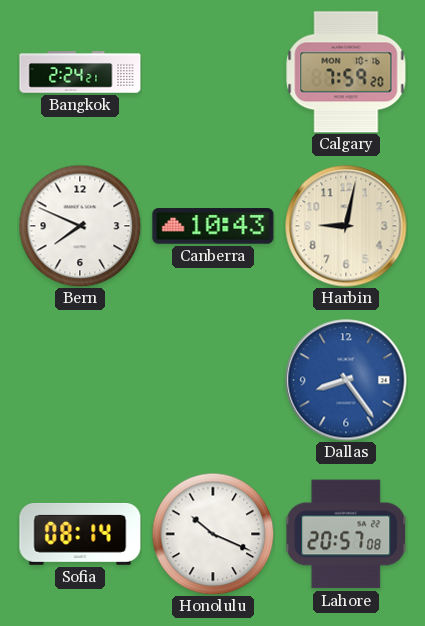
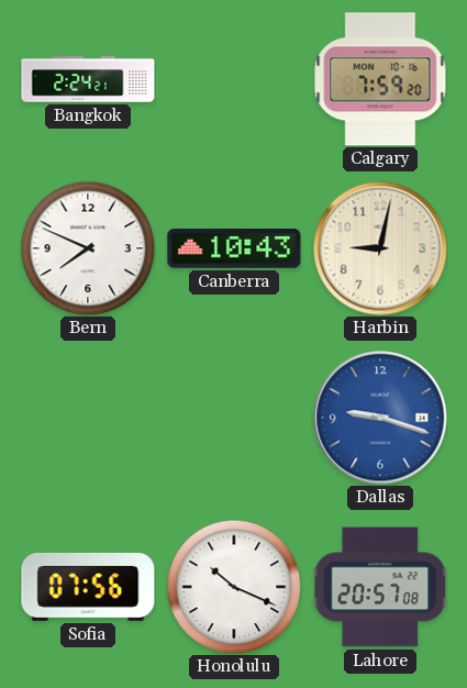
Dallas: 8:24 -> 9:18
Sofia: 08:14 -> 07:56
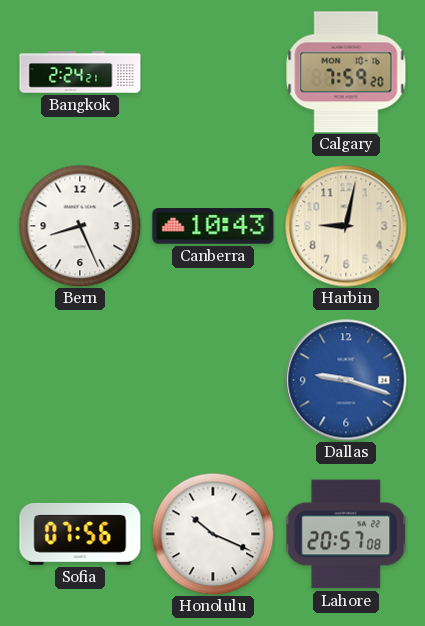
Bern: 7:49 -> 8:26
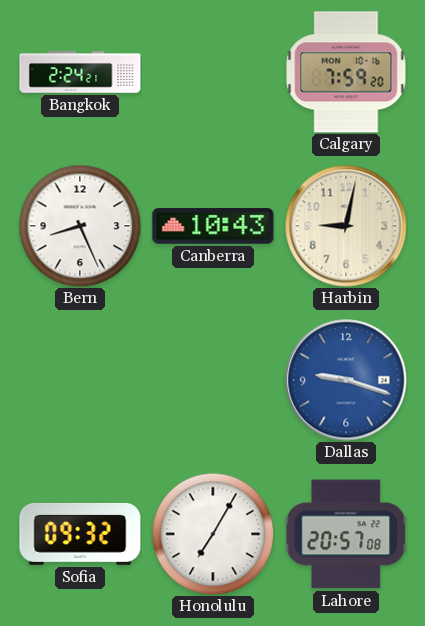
Sofia: 07:56 -> 09:32
Honolulu: 10:19 -> 7:05
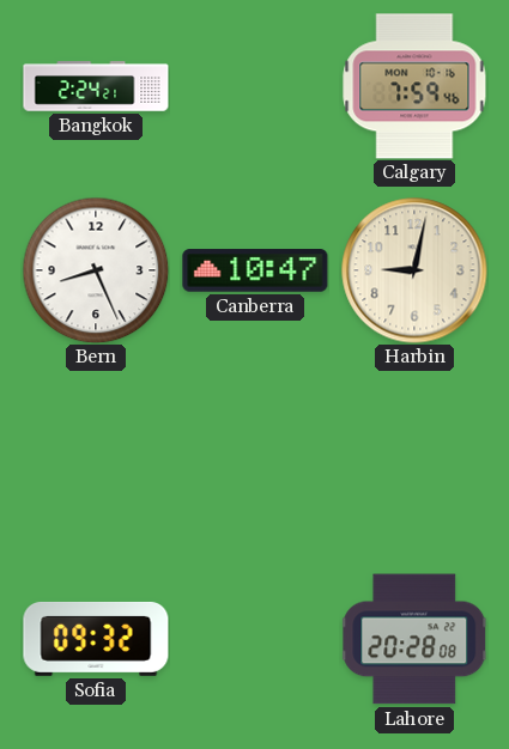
Calgary: 7:59:20 -> 7:59:46
Canberra: 10:43 -> 10:47
Dallas: 9:18 -> none
Honolulu: 7:05 -> none
Lahore: 20:57 -> 20:28
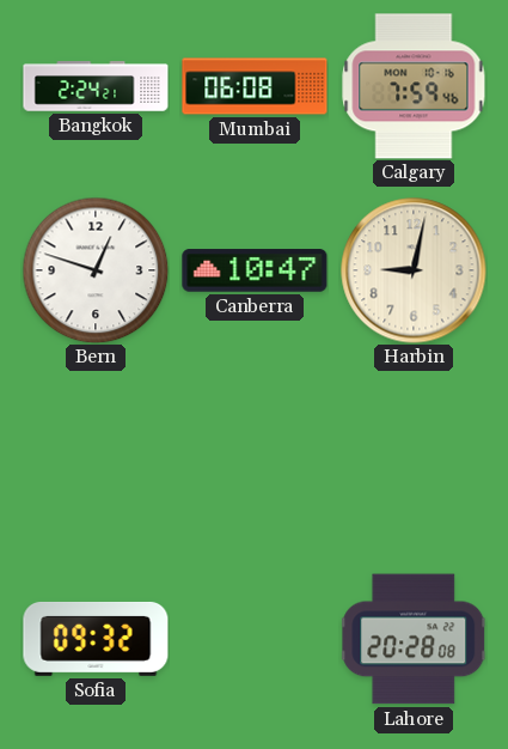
Mumbai: none -> 06:08
Bern: 8:26 -> 12:48
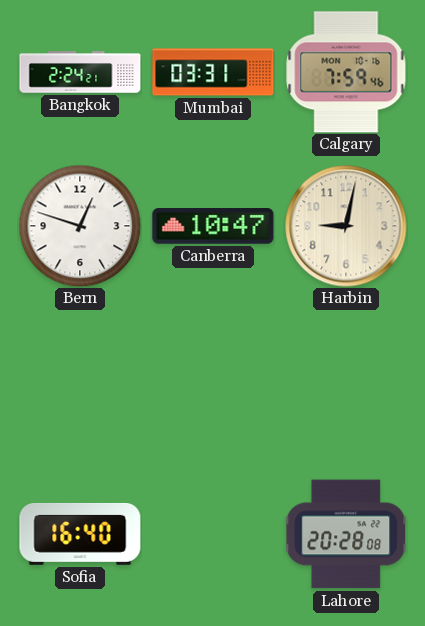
Mumbai: 06:08 -> 03:31
Sofia: 09:32 -> 16:40
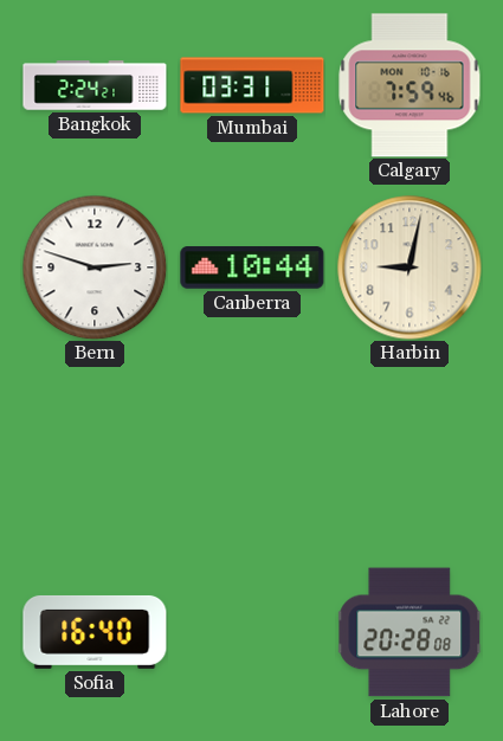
Bern: 12:48 -> 2:48
Canberra: 10:47 -> 10:44
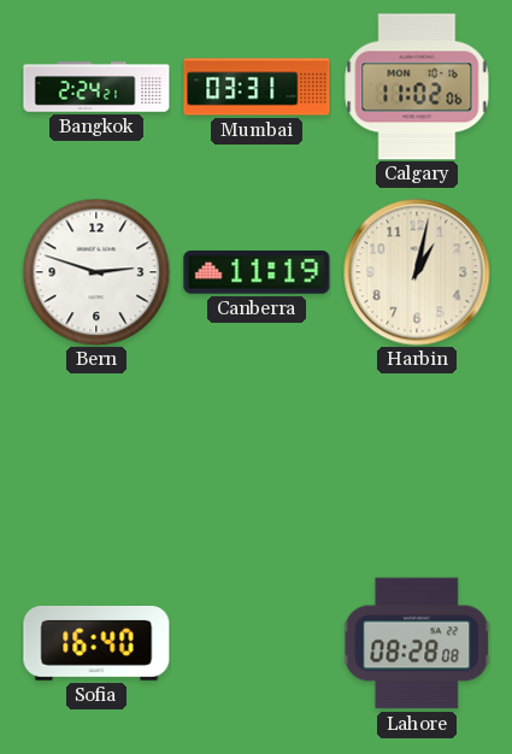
Calgary: 7:59 -> 11:02
Canberra: 10:44 -> 11:19
Harbin: 9:02 -> 1:02
Lahore: 20:28 -> 08:28
